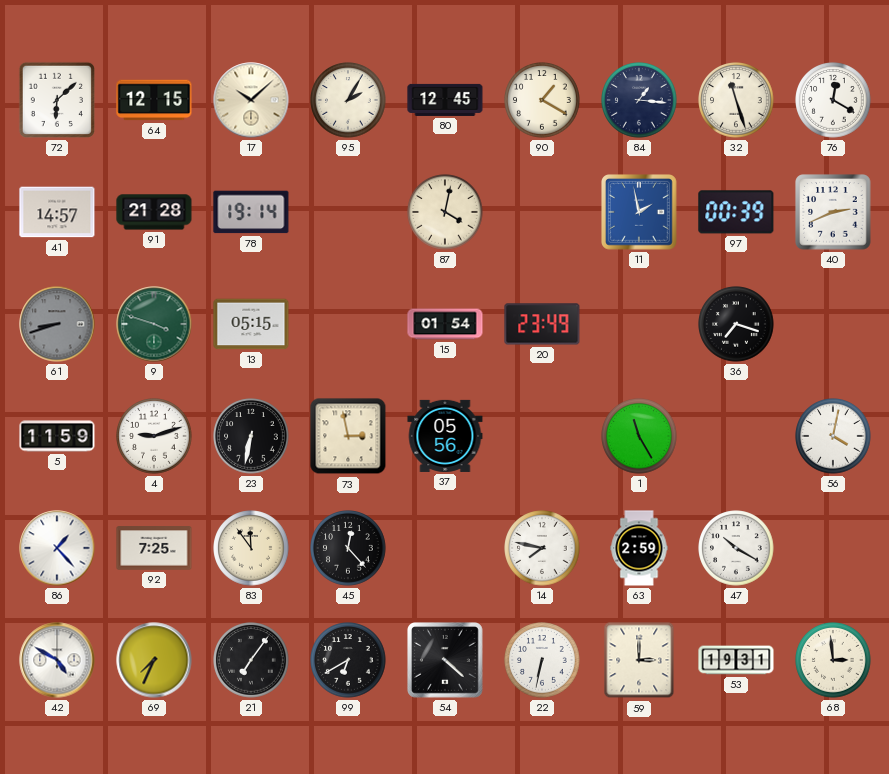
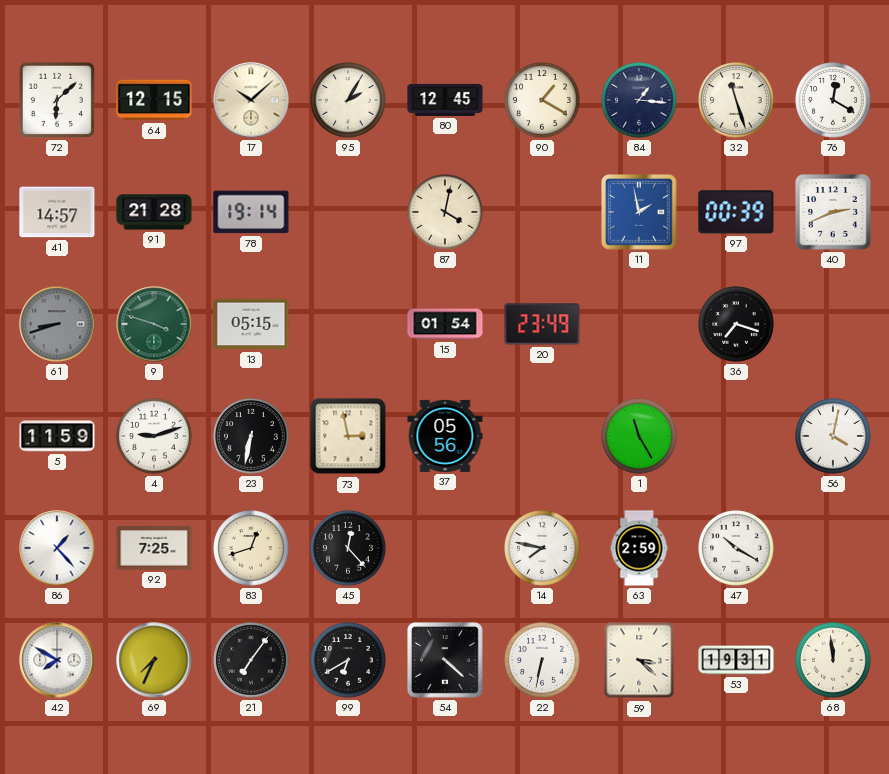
83: 11:54 -> 12:42
42: 4:50 -> 7:50
59: 3:00 -> 3:22
68: 2:59 -> 11:59
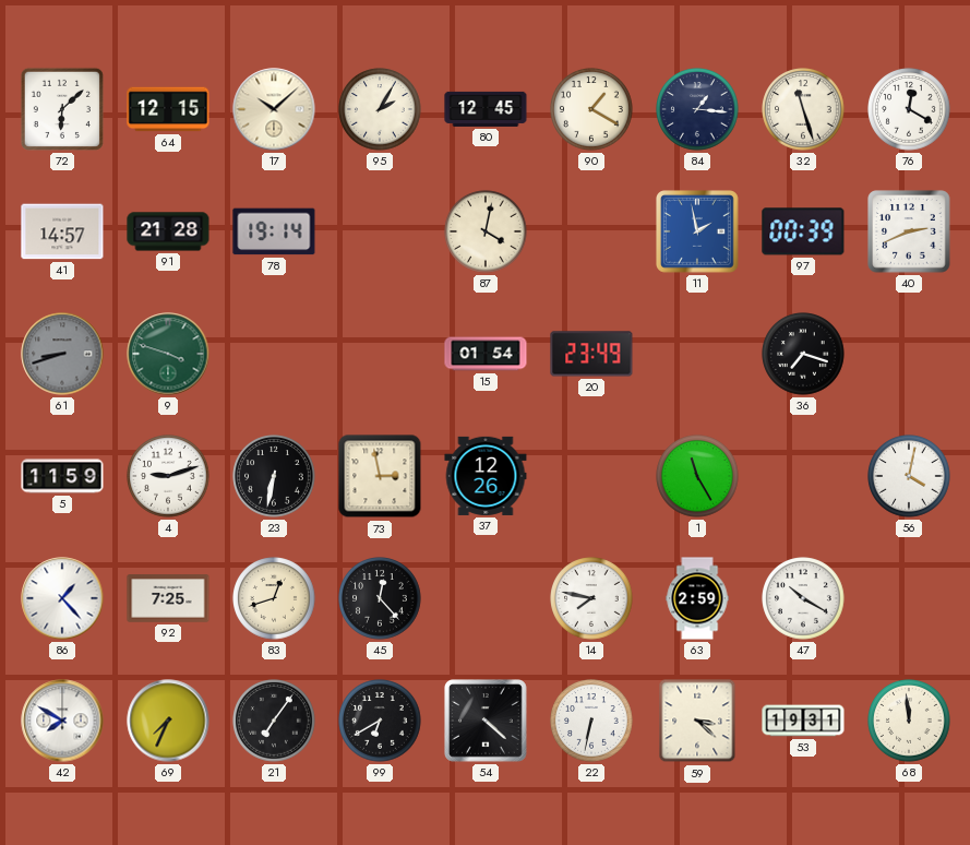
13: 05:15 -> none
37: 05:56 -> 12:26
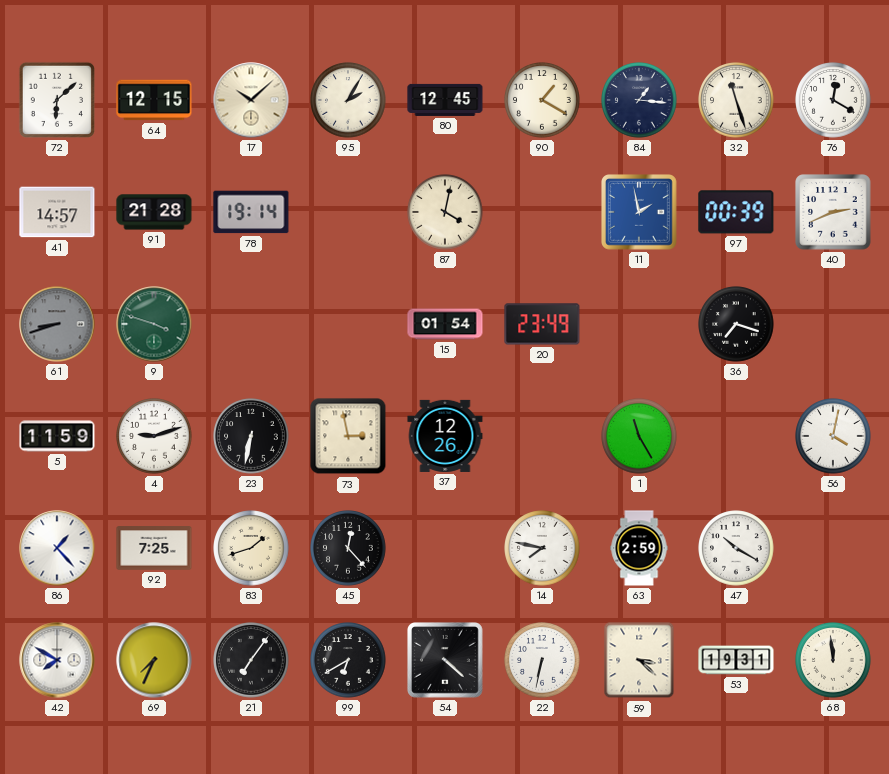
83: 12:42 -> 1:42
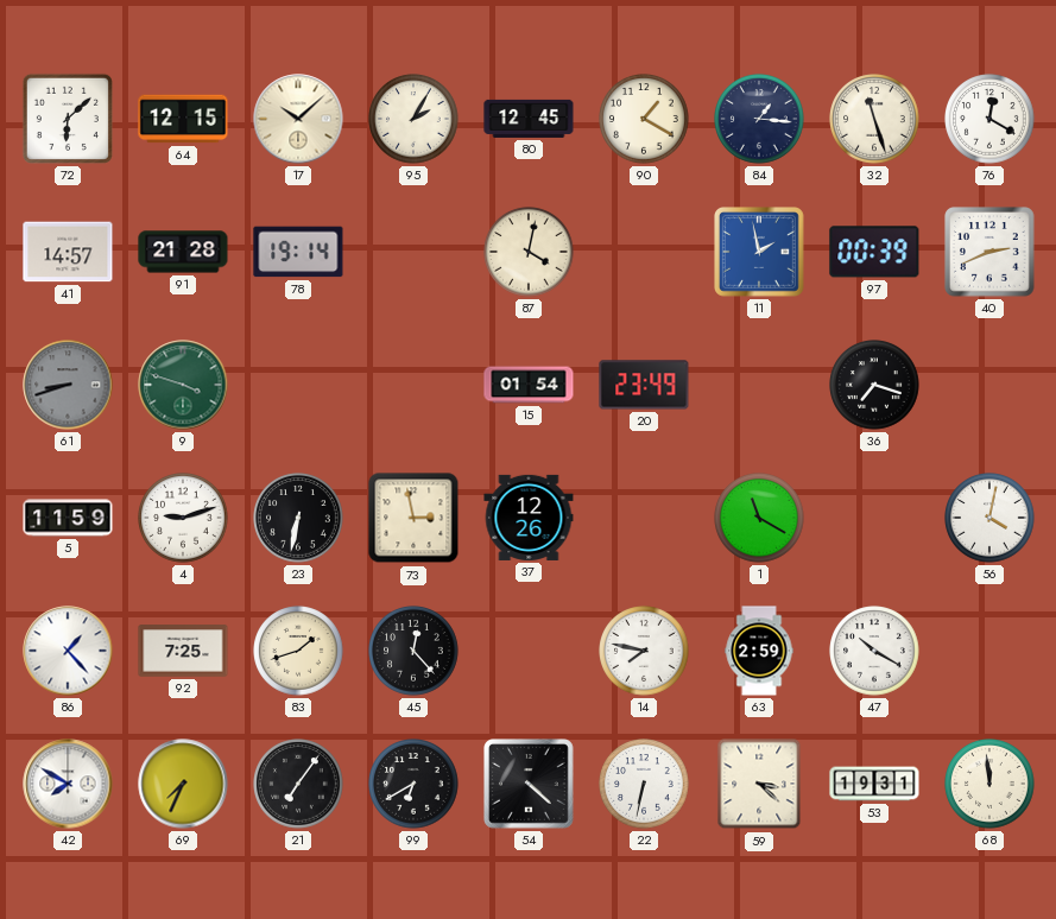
1: 11:25 -> 11:20
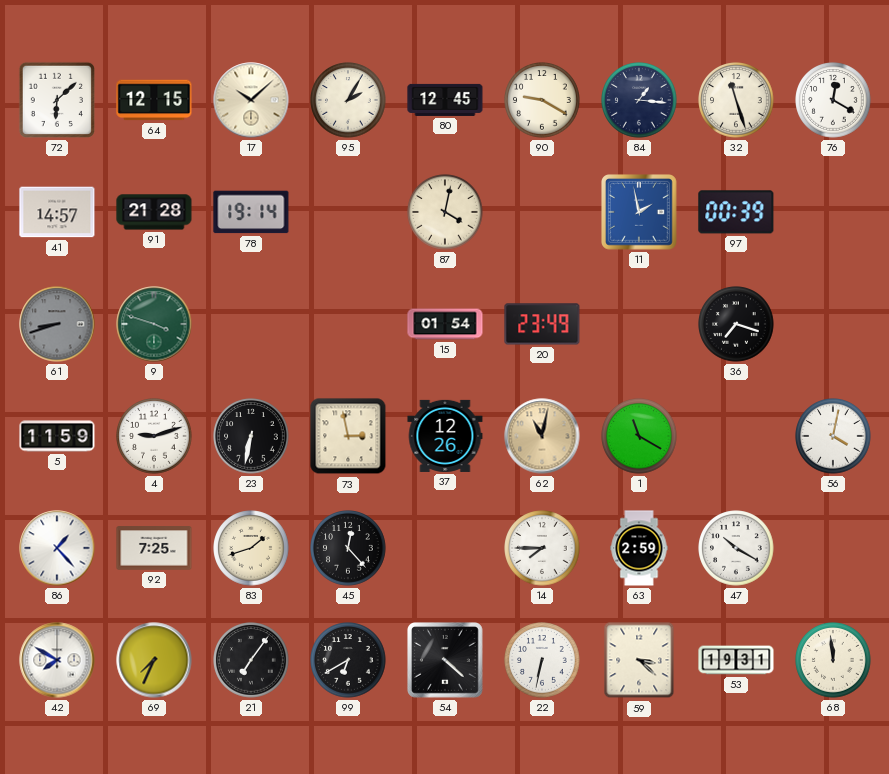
90: 1:20 -> 9:20
40: 2:41 -> none
62: none -> 11:02
14: 7:47 -> 7:45
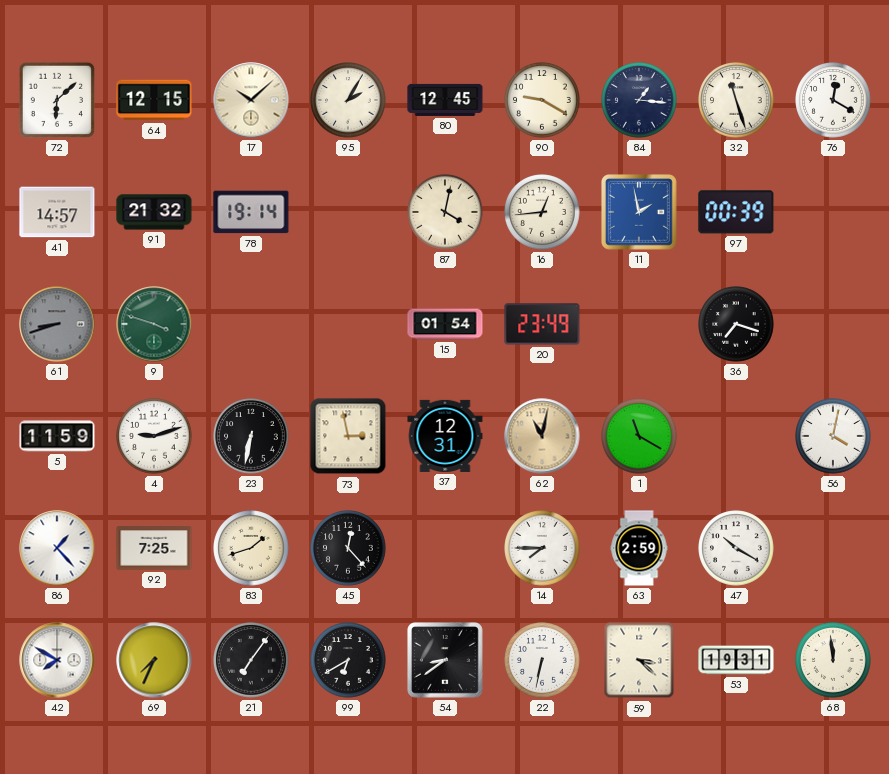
91: 21:28 -> 21:32
16: none -> 12:44
37: 12:26 -> 12:31
54: 4:22 -> 8:39
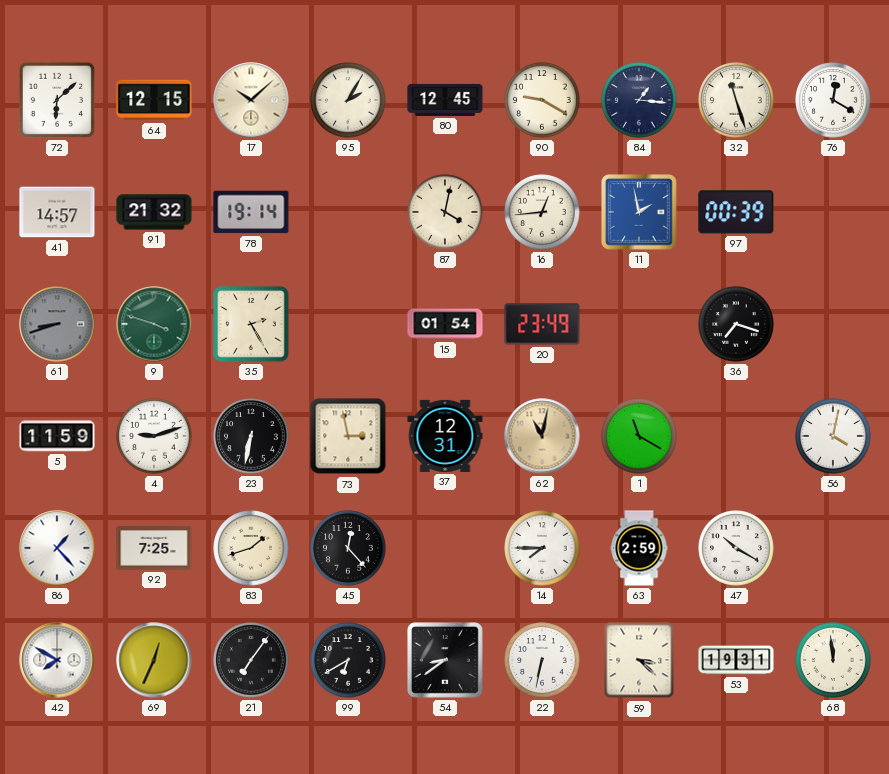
35: none -> 2:25
69: 7:34 -> 12:34
